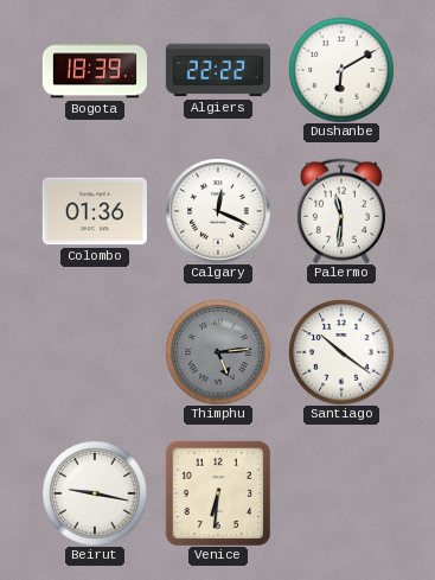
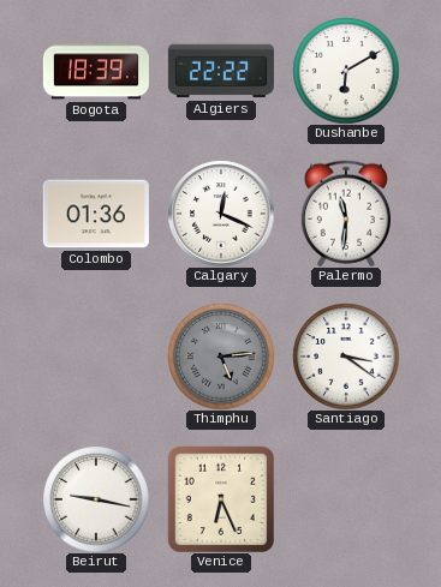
Santiago: 10:21 -> 3:21
Venice: 6:31 -> 6:26
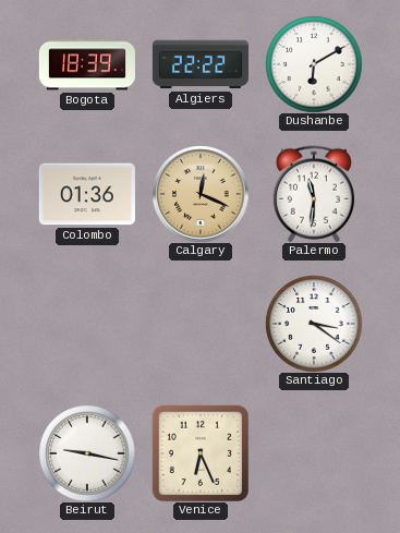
Calgary dial: white -> champagne
Thimphu: 5:14 -> none
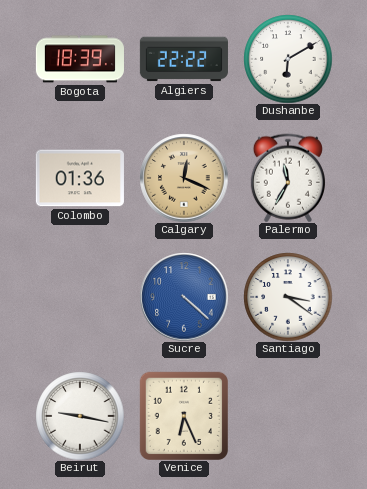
Palermo: 11:31 -> 11:35
Sucre: none -> 4:22
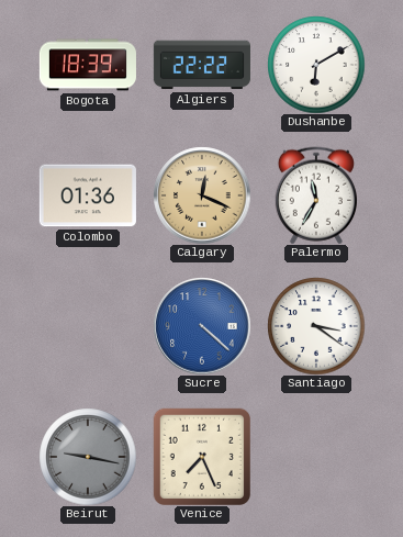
Beirut dial: white -> grey
Venice: 6:26 -> 7:26
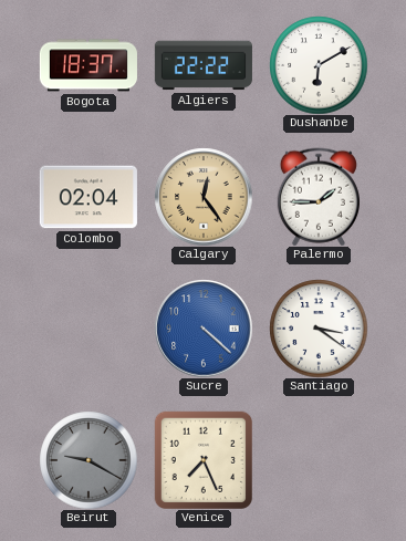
Bogota: 18:39 -> 18:37
Colombo: 01:36 -> 02:04
Calgary: 12:19 -> 12:24
Palermo: 11:35 -> 1:45
Beirut: 9:17 -> 9:20
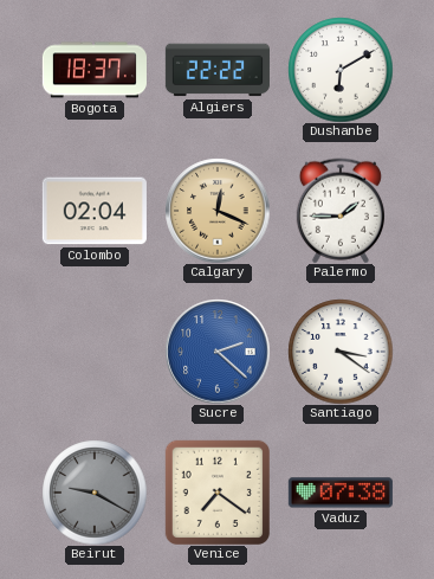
Calgary: 12:24 -> 12:19
Sucre: 4:22 -> 2:22
Venice: 7:26 -> 7:21
Vaduz: none -> 07:38
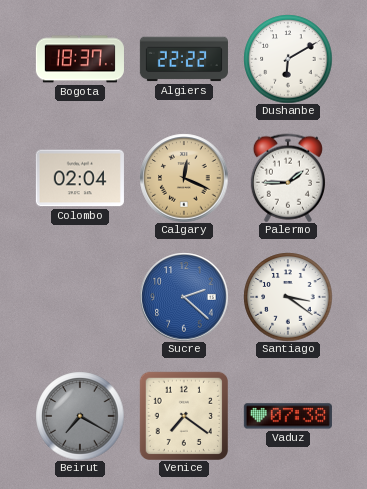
Beirut: 9:20 -> 7:20
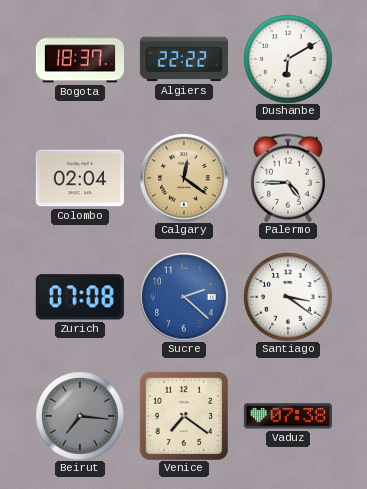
Calgary: 12:19 -> 12:21
Palermo: 1:45 -> 4:45
Zurich: none -> 07:08
Beirut: 7:20 -> 7:16
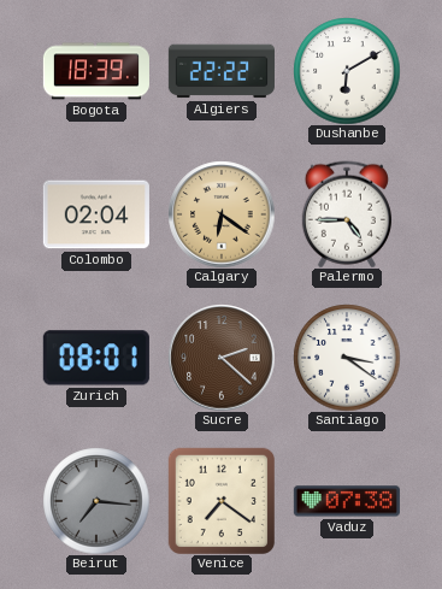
Bogota: 18:37 -> 18:39
Calgary: 12:21 -> 6:21
Zurich: 07:08 -> 08:01
Sucre dial: blue -> brown
